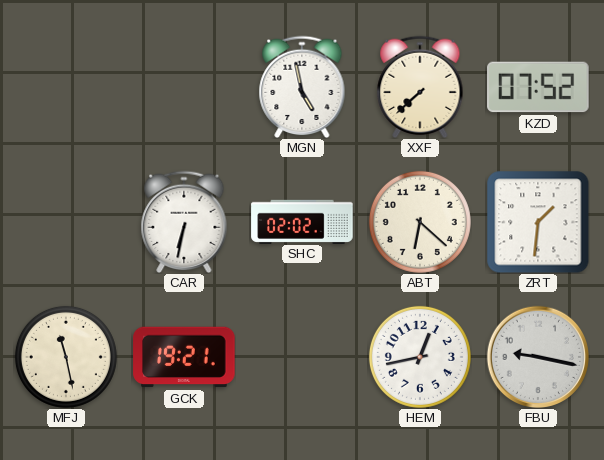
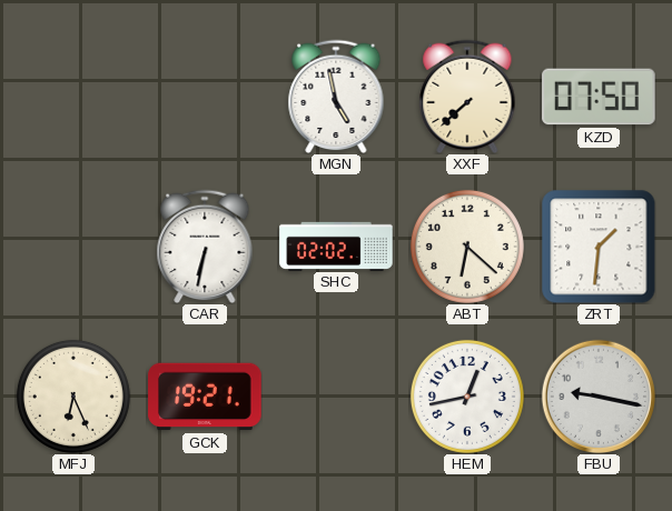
KZD: 07:52 -> 07:50
MFJ: 11:28 -> 6:26
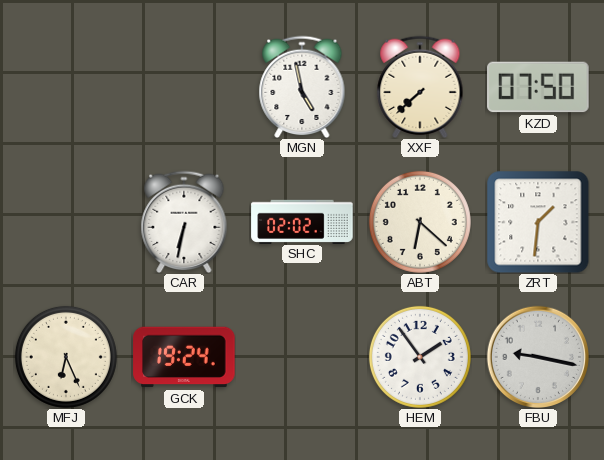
GCK: 19:21 -> 19:24
HEM: 12:43 -> 1:54
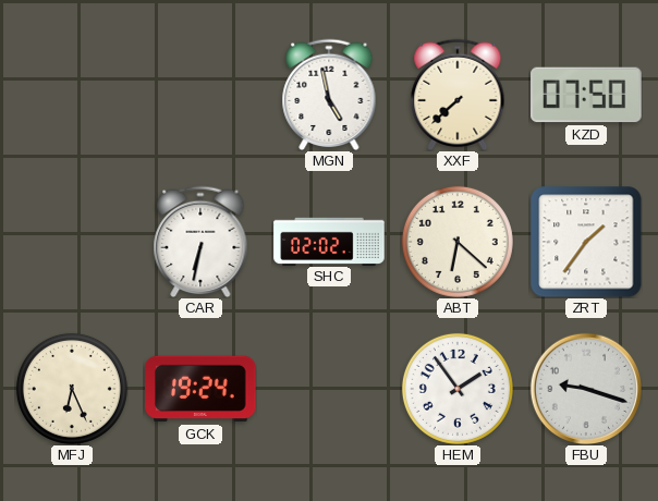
ZRT: 1:31 -> 1:36
FBU: 9:17 -> 9:18
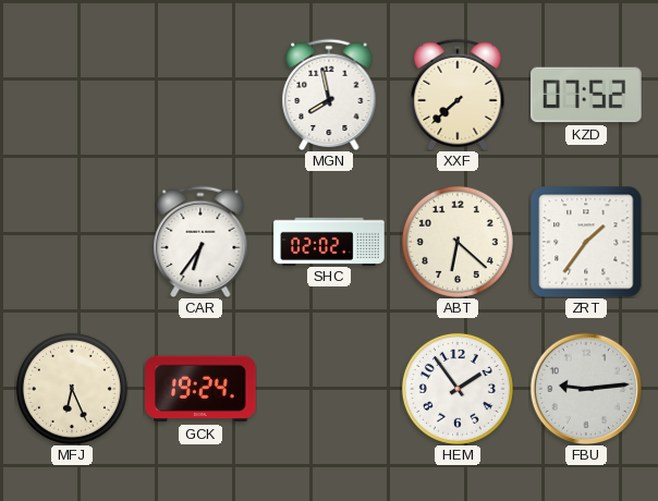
MGN: 4:58 -> 7:58
KZD: 07:50 -> 07:52
CAR: 6:32 -> 6:36
FBU: 9:18 -> 9:14
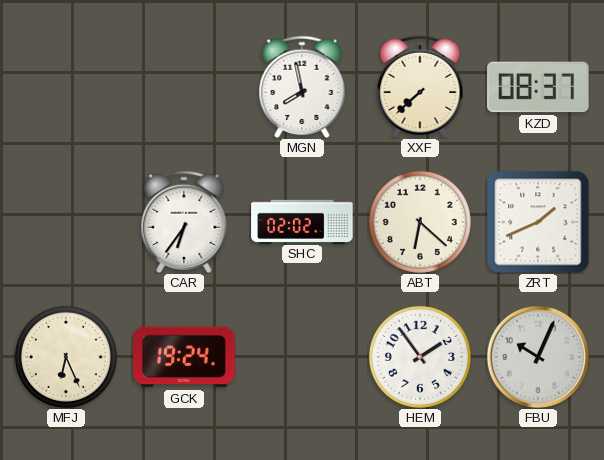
KZD: 07:52 -> 08:37
ZRT: 1:36 -> 1:41
FBU: 9:14 -> 10:04
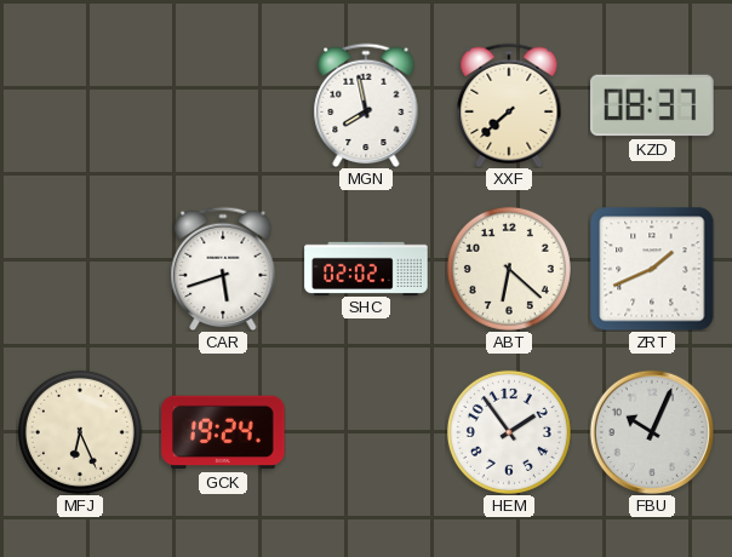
CAR: 6:36 -> 5:42
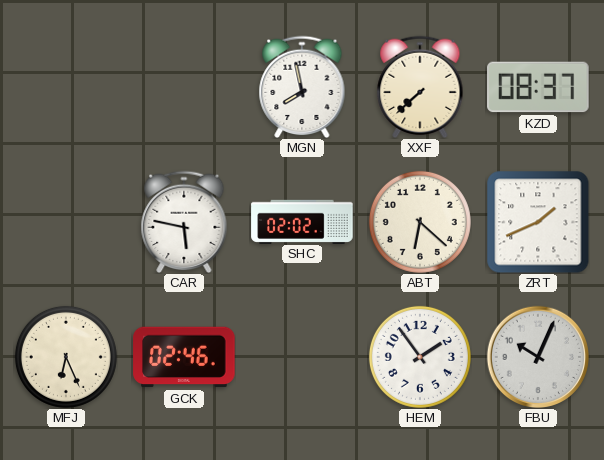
CAR: 5:42 -> 5:47
GCK: 19:24 -> 02:46
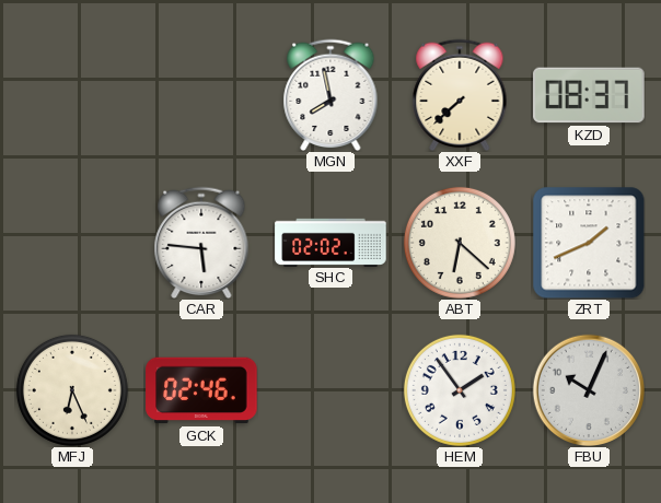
CAR: 5:47 -> 5:46
